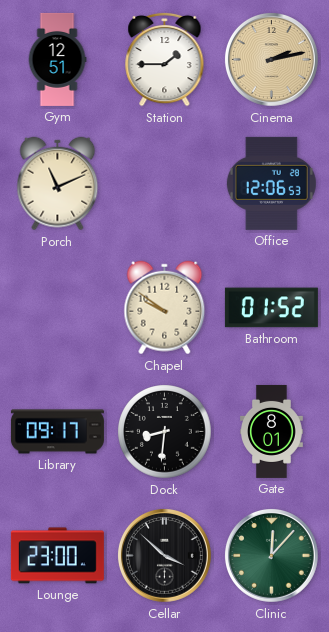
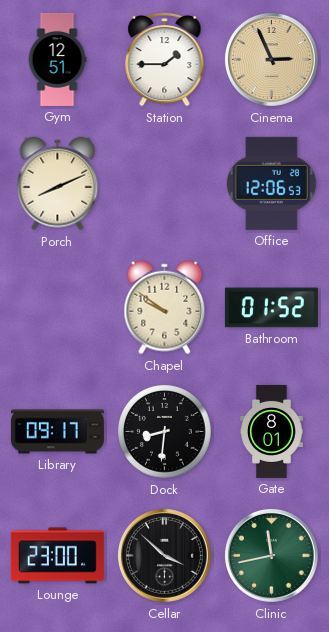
Cinema: 2:13 -> 2:56
Porch: 11:11 -> 8:11
Clinic: 12:07 -> 11:43
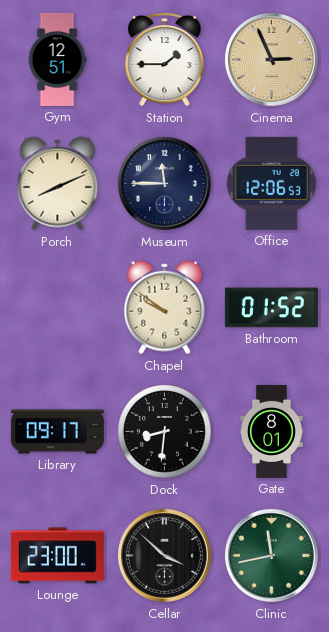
Museum: none -> 11:45
